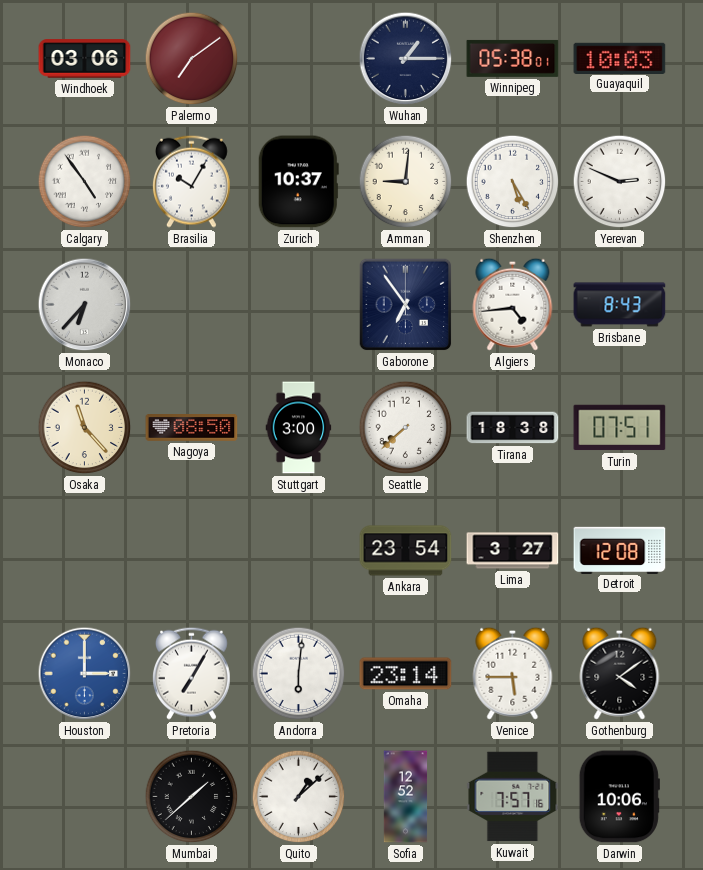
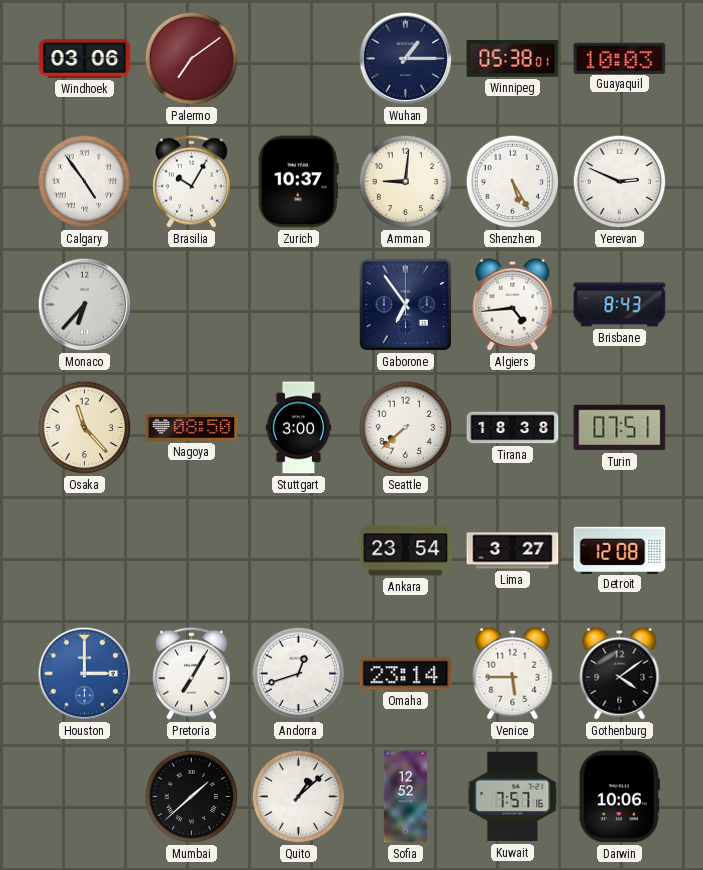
Andorra: 6:01 -> 12:42
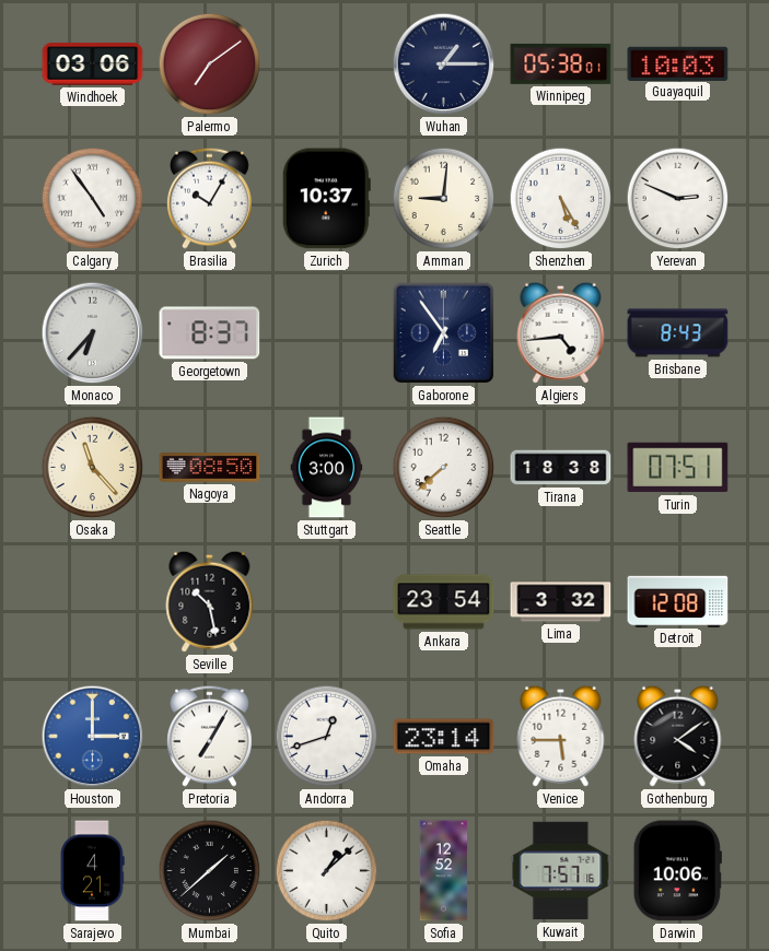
Georgetown: none -> 8:37
Seville: none -> 10:28
Lima: 3:27 -> 3:32
Sarajevo: none -> 4:21
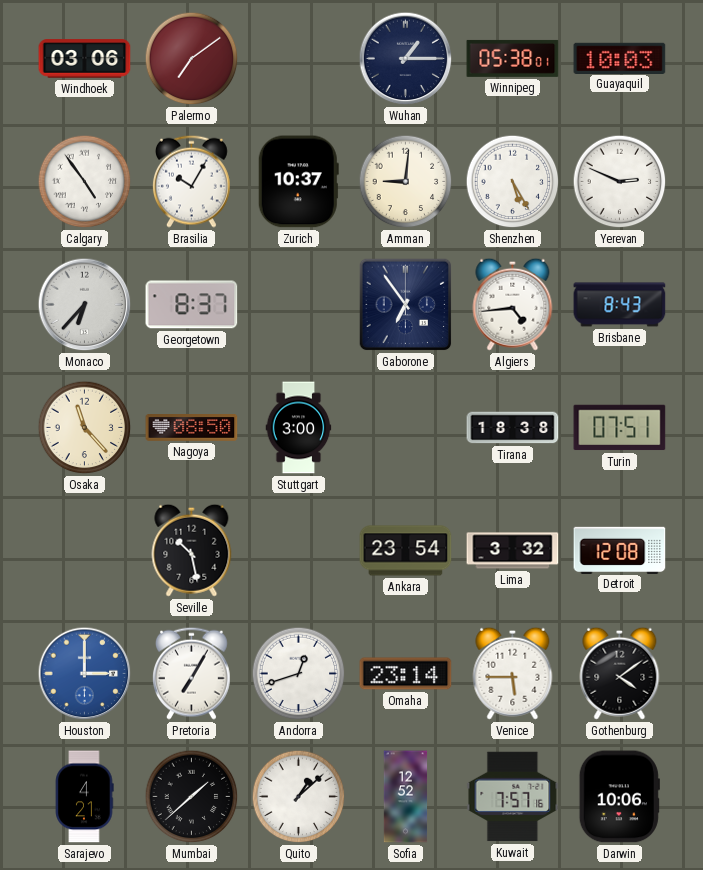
Seattle: 7:38 -> none
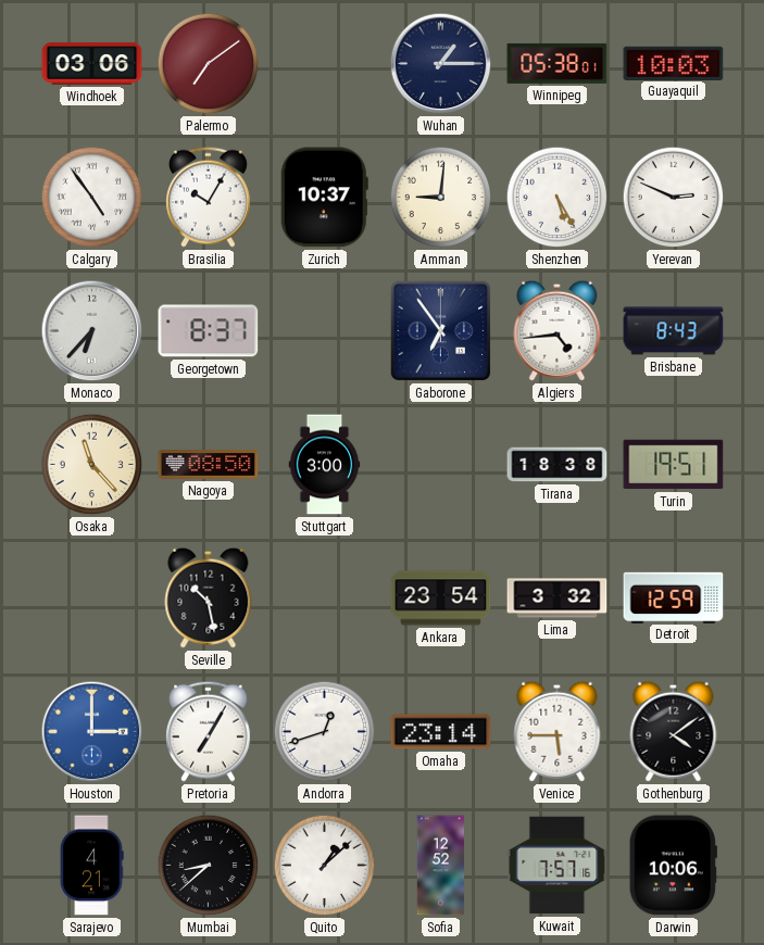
Turin: 07:51 -> 19:51
Detroit: 12:08 -> 12:59
Mumbai: 1:38 -> 8:38
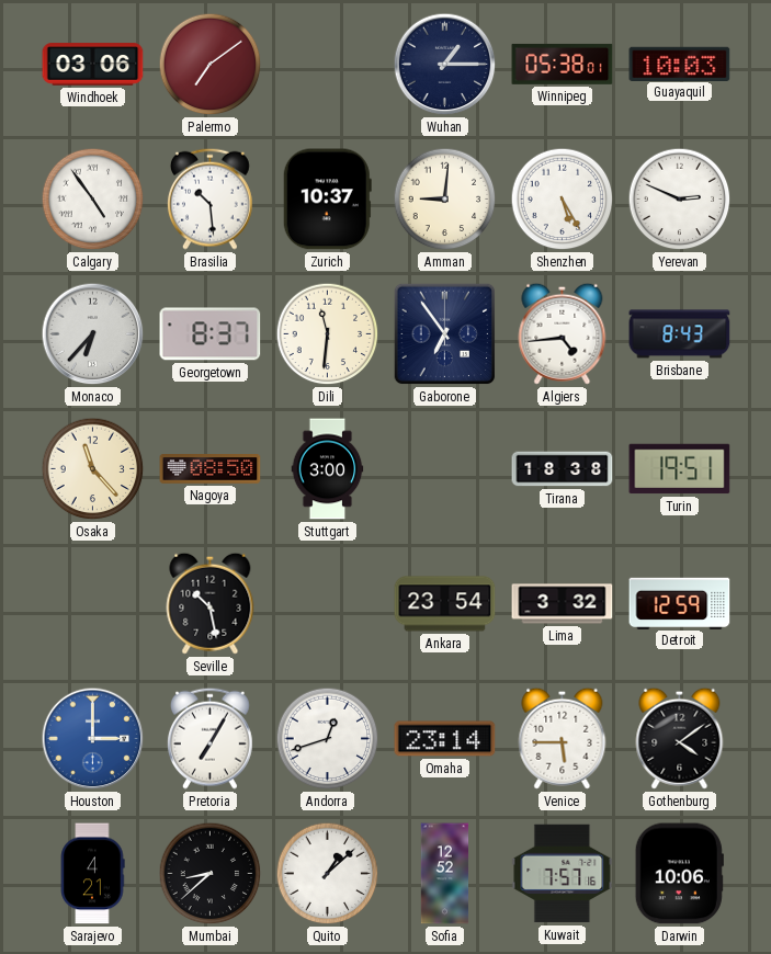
Brasilia: 10:05 -> 10:29
Dili: none -> 11:31
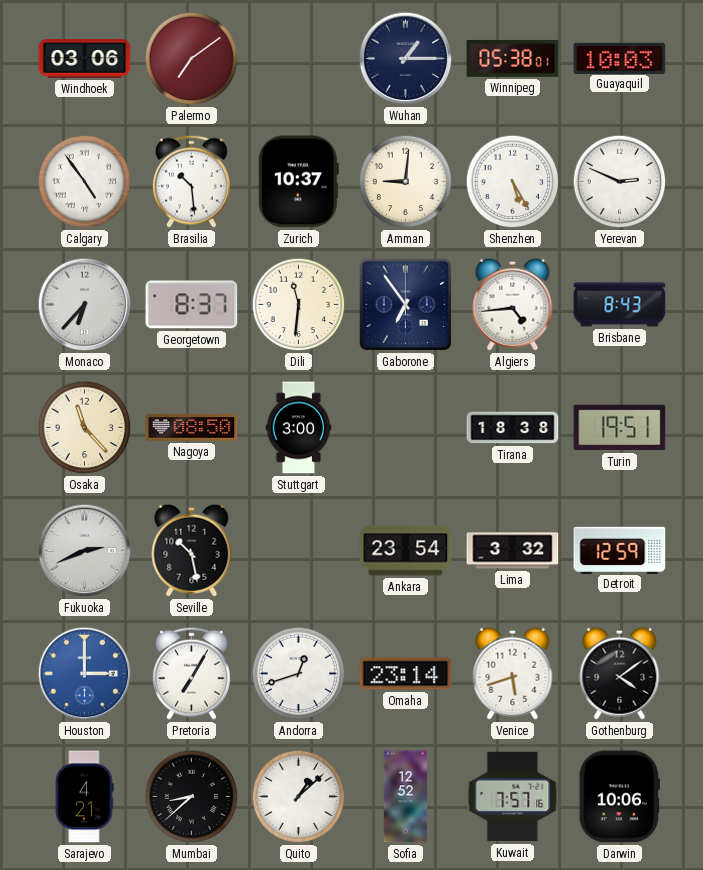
Fukuoka: none -> 2:41
Venice: 5:45 -> 5:42
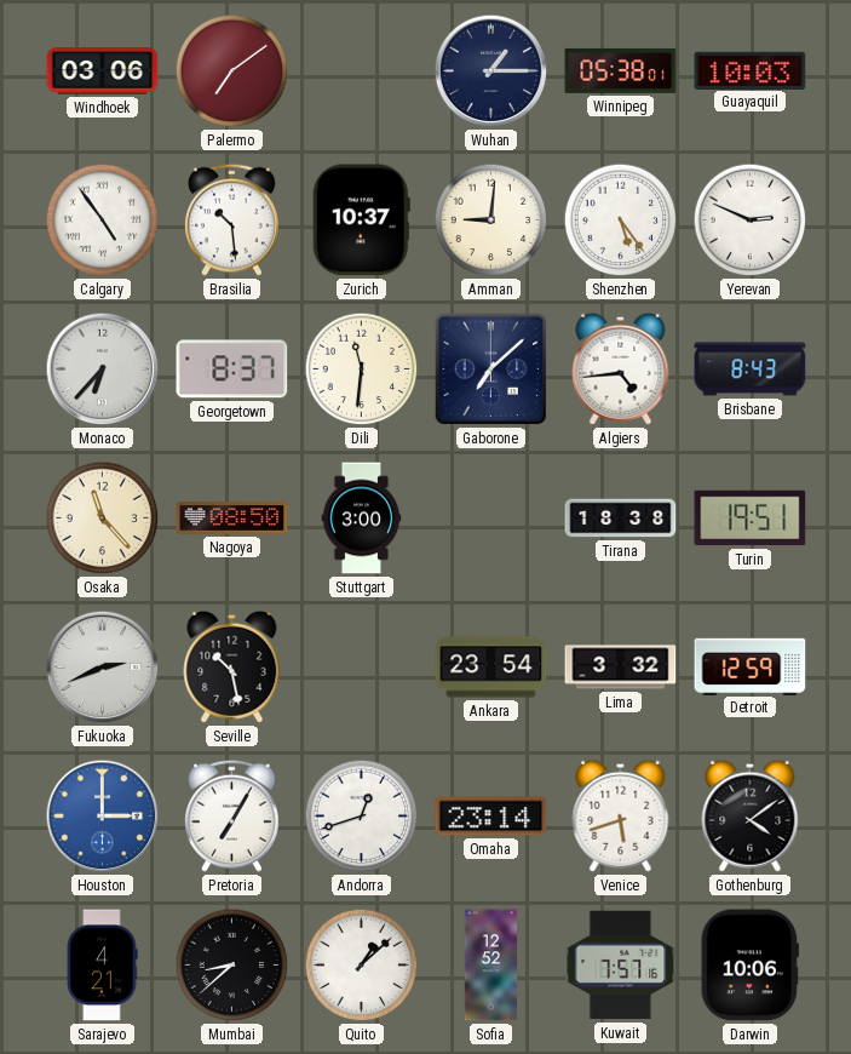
Shenzhen: 5:25 -> 5:24
Gaborone: 6:54 -> 7:08
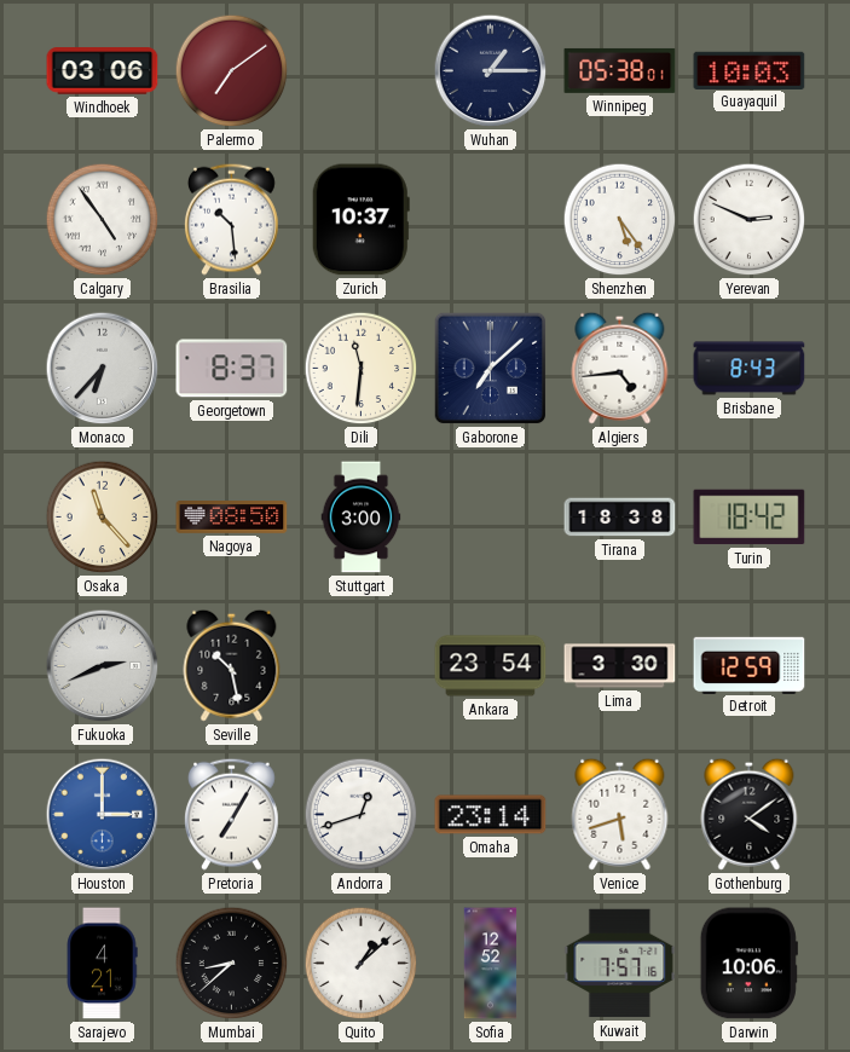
Amman: 9:01 -> none
Turin: 19:51 -> 18:42
Lima: 3:32 -> 3:30
